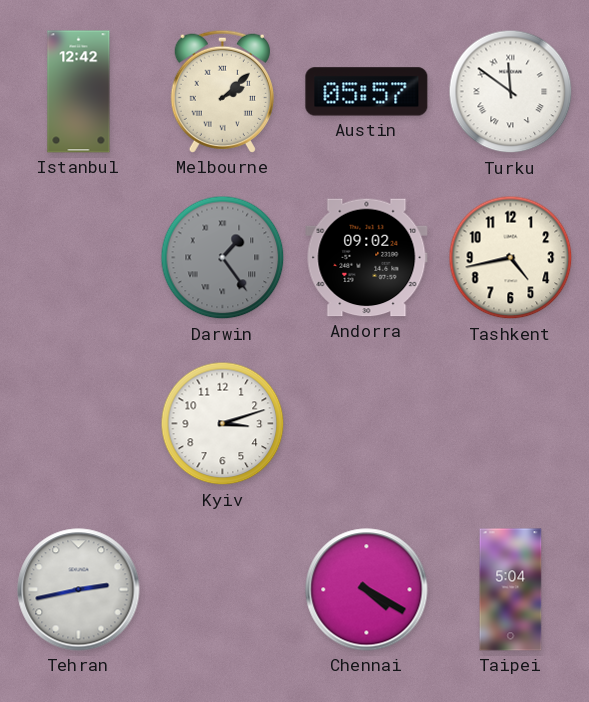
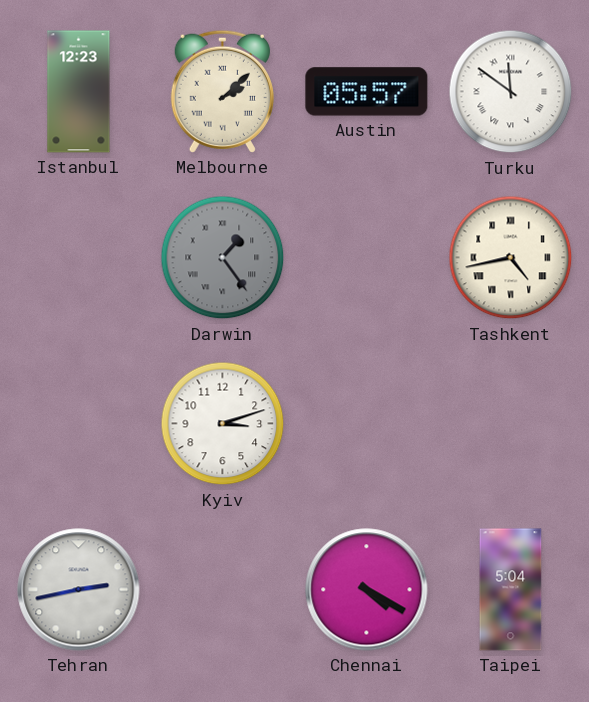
Istanbul: 12:42 -> 12:23
Andorra: 09:02 -> none
Tashkent numerals: Arabic -> Roman
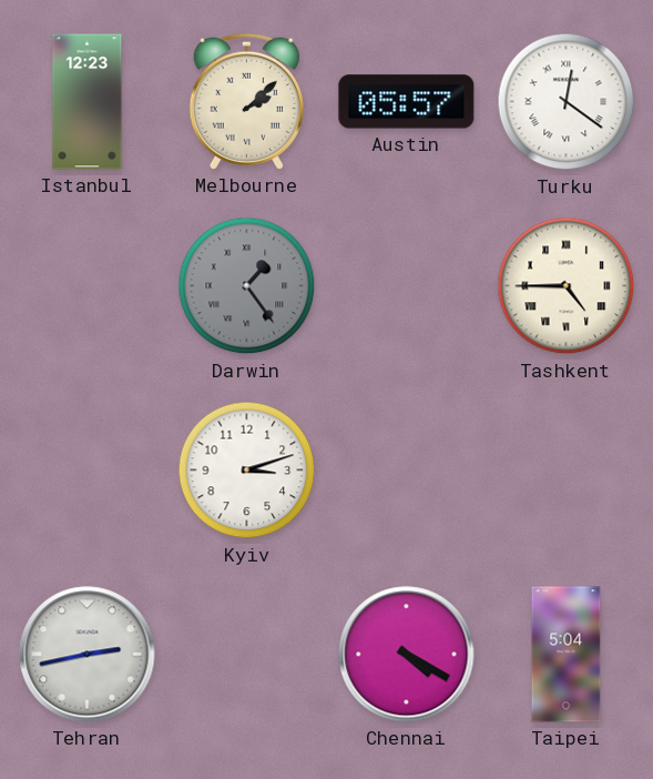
Turku: 11:51 -> 12:21
Tashkent: 4:43 -> 4:45
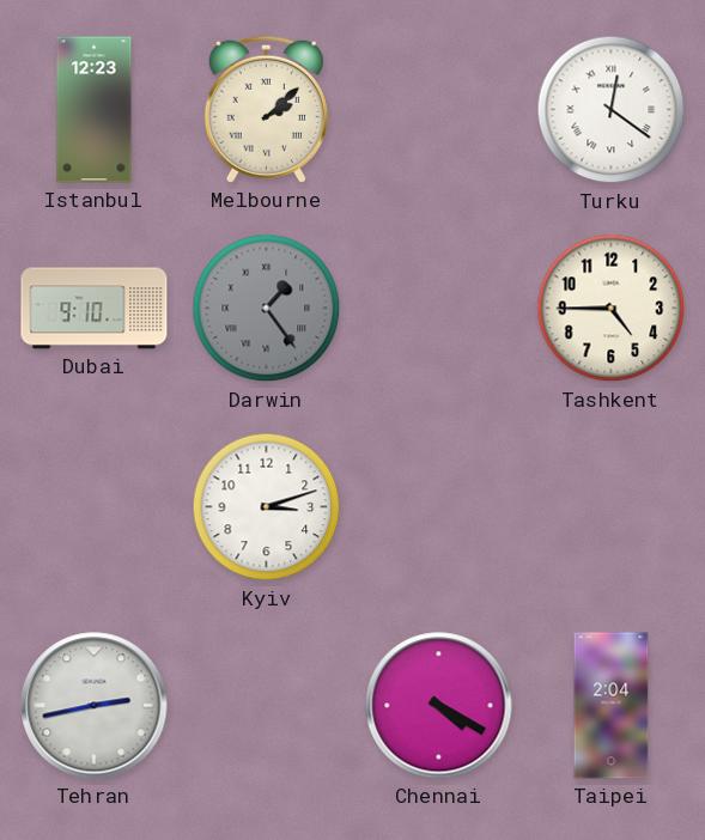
Austin: 05:57 -> none
Dubai: none -> 9:10
Tashkent numerals: Roman -> Arabic
Taipei: 5:04 -> 2:04
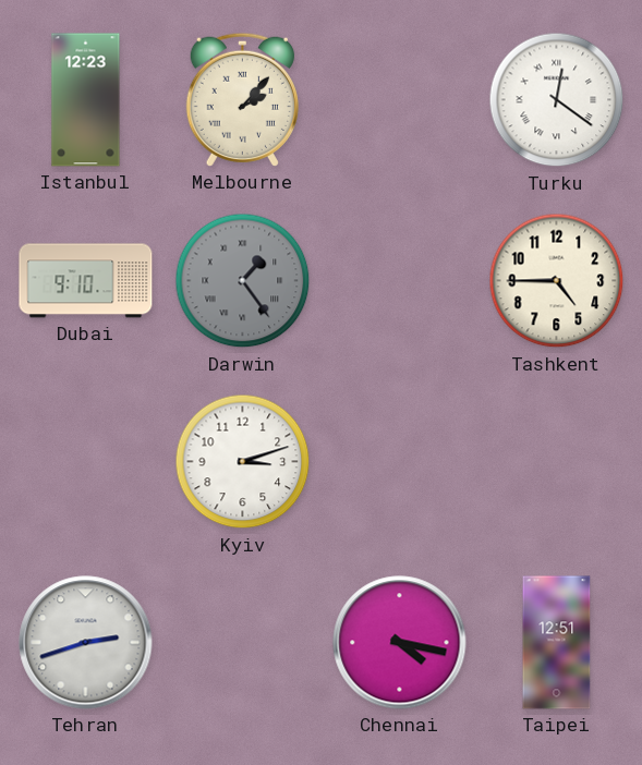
Melbourne: 2:08 -> 2:07
Tehran: 2:43 -> 2:42
Chennai: 4:20 -> 4:17
Taipei: 2:04 -> 12:51
